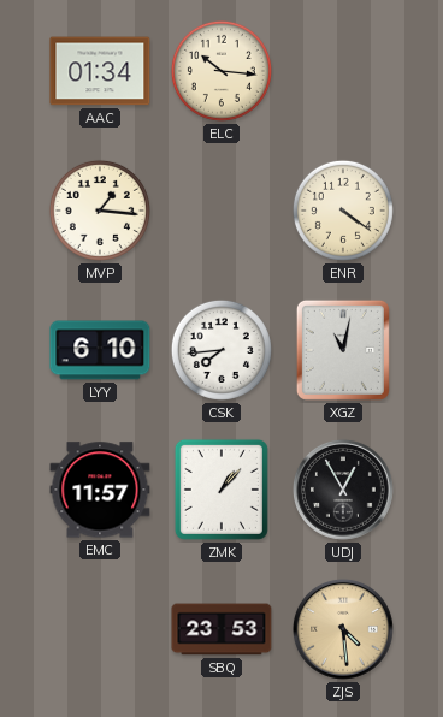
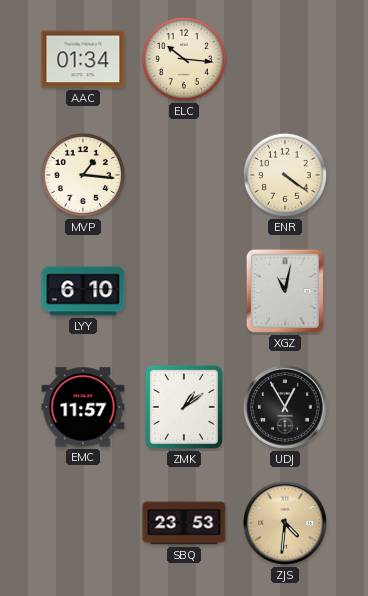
CSK: 7:44 -> none
ZMK: 1:07 -> 1:09
ZJS: 4:29 -> 4:31
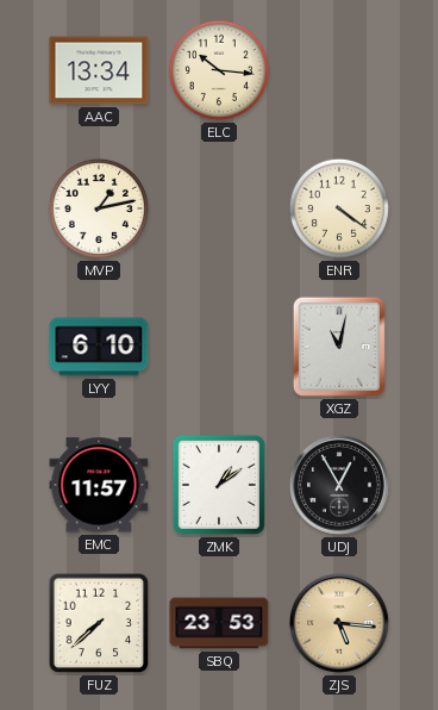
AAC: 01:34 -> 13:34
MVP: 1:16 -> 1:13
FUZ: none -> 7:38
ZJS: 4:31 -> 5:16
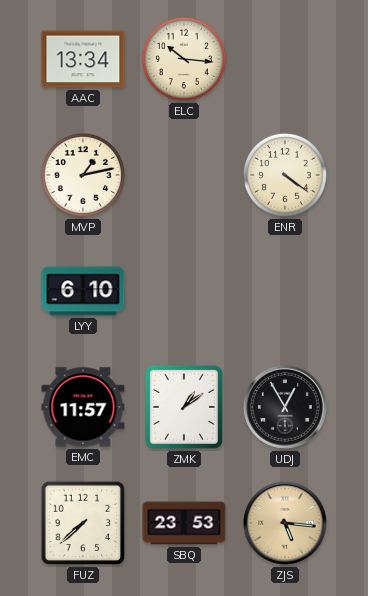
XGZ: 11:02 -> none
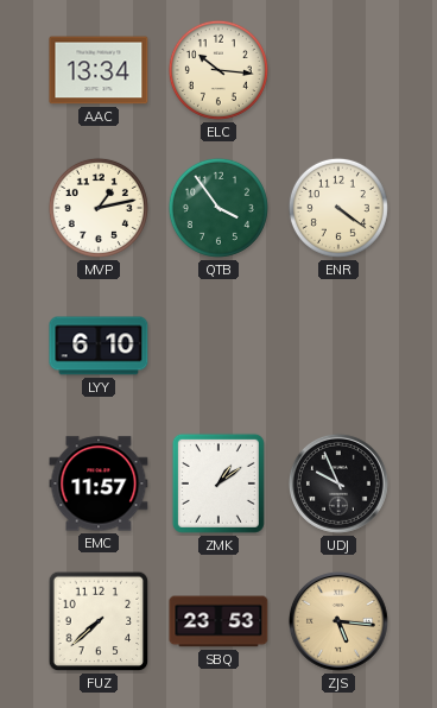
QTB: none -> 3:54
UDJ: 12:55 -> 9:56
